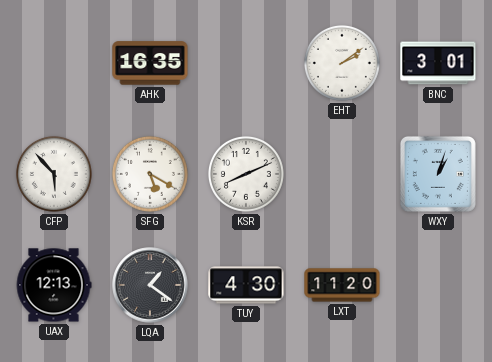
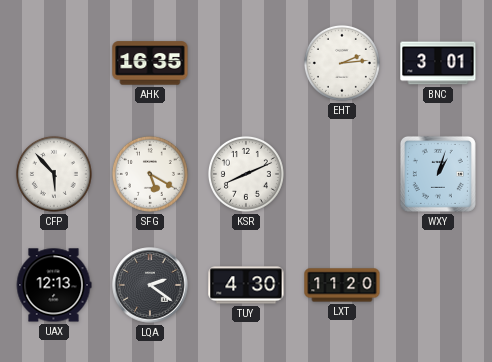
EHT: 2:09 -> 2:14
LQA: 1:21 -> 2:21
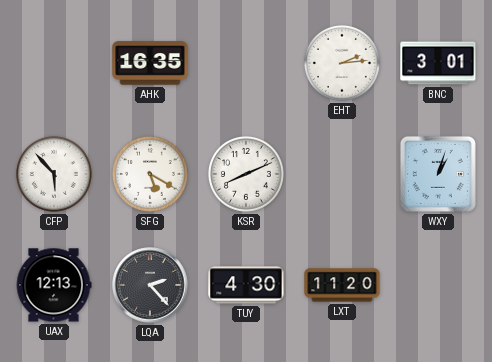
LQA: 2:21 -> 2:23
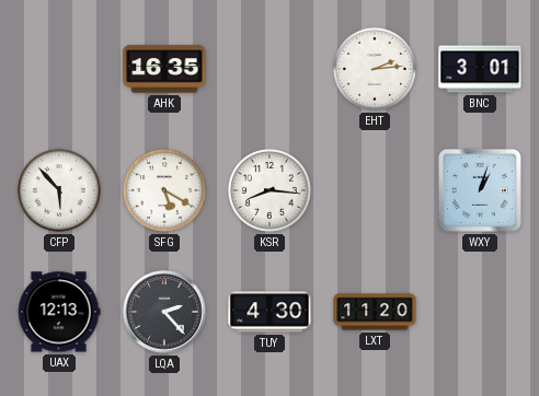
KSR: 8:11 -> 8:16
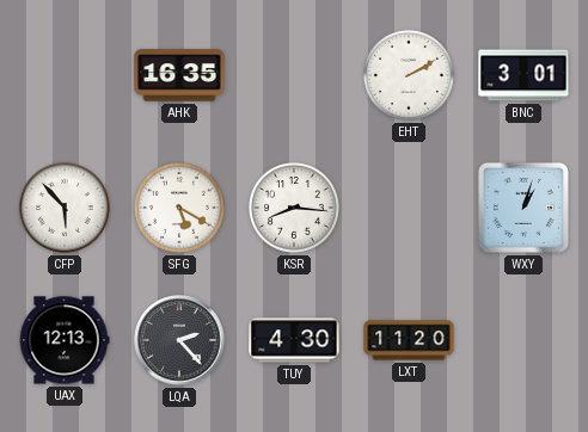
EHT: 2:14 -> 2:10
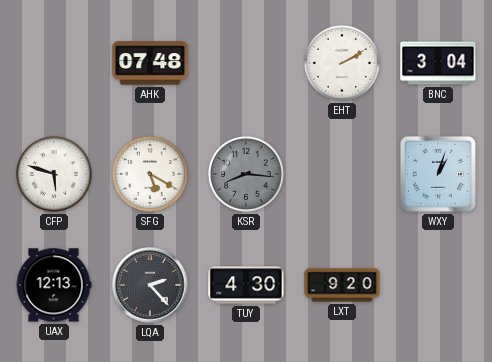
AHK: 16:35 -> 07:48
BNC: 3:01 -> 3:04
CFP: 5:53 -> 5:48
KSR dial: white -> grey
LXT: 11:20 -> 9:20
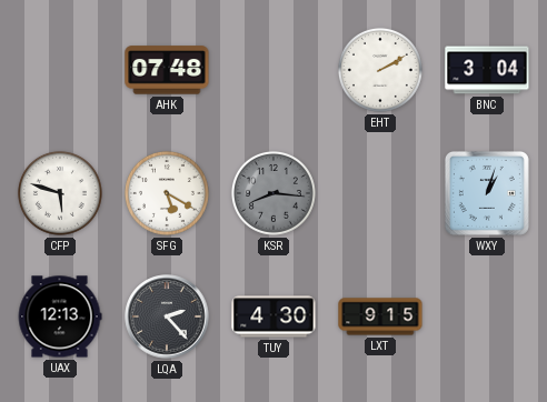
LXT: 9:20 -> 9:15
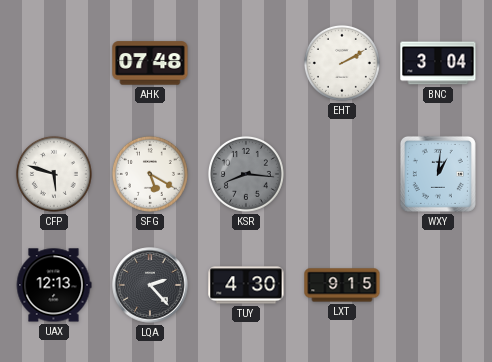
WXY: 1:03 -> 1:01
